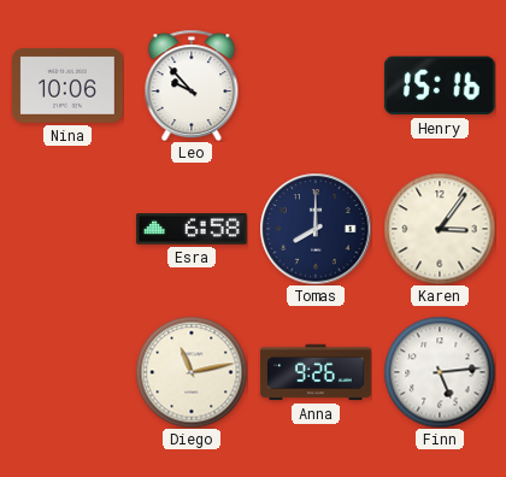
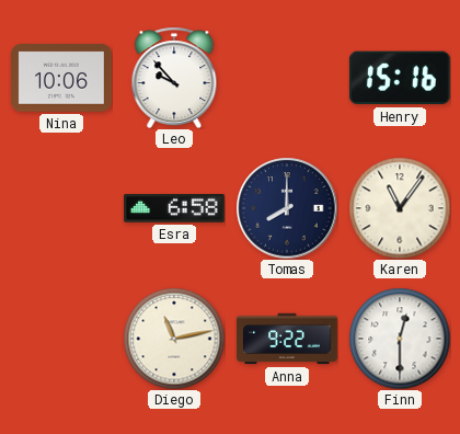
Karen: 3:06 -> 11:06
Anna: 9:26 -> 9:22
Finn: 5:14 -> 12:30
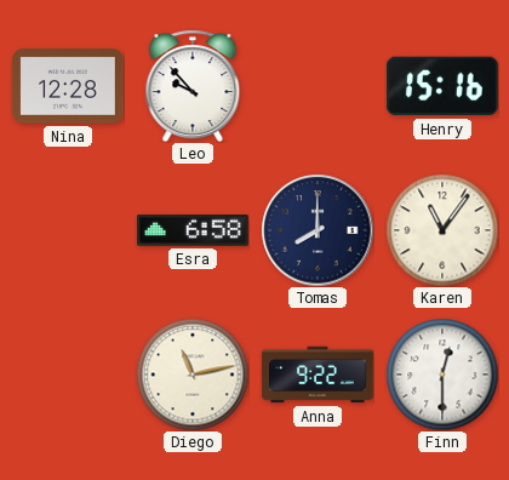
Nina: 10:06 -> 12:28
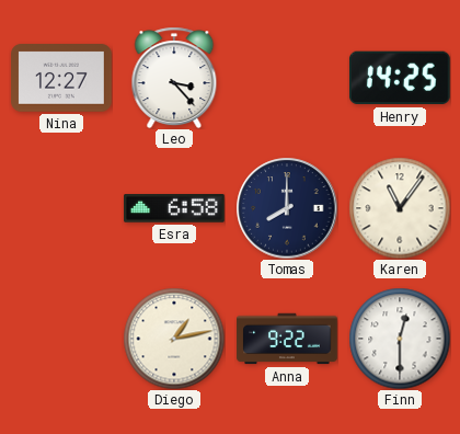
Nina: 12:28 -> 12:27
Leo: 9:53 -> 3:23
Henry: 15:16 -> 14:25
Diego: 11:13 -> 1:13
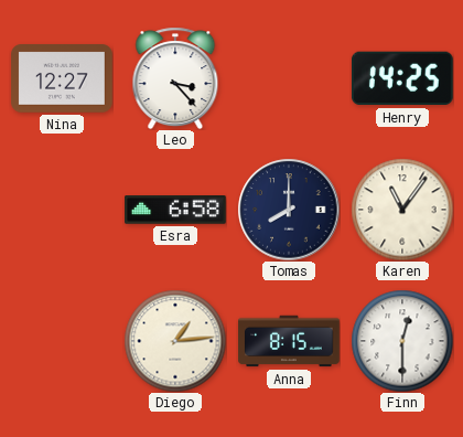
Diego: 1:13 -> 1:14
Anna: 9:22 -> 8:15
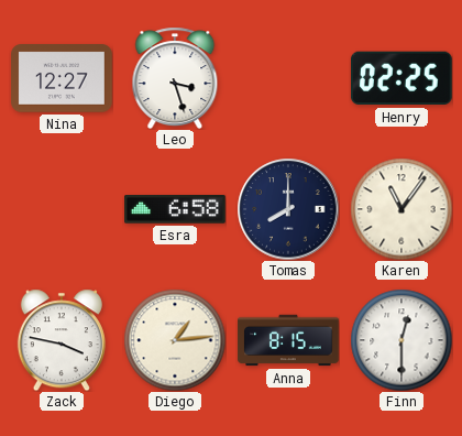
Leo: 3:23 -> 3:27
Henry: 14:25 -> 02:25
Zack: none -> 3:47
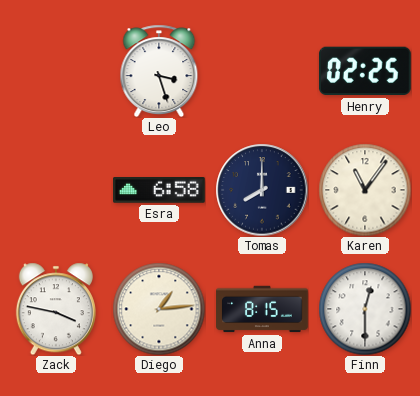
Nina: 12:27 -> none
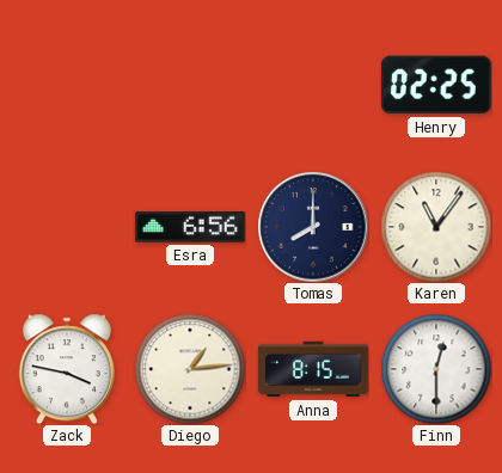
Leo: 3:27 -> none
Esra: 6:58 -> 6:56
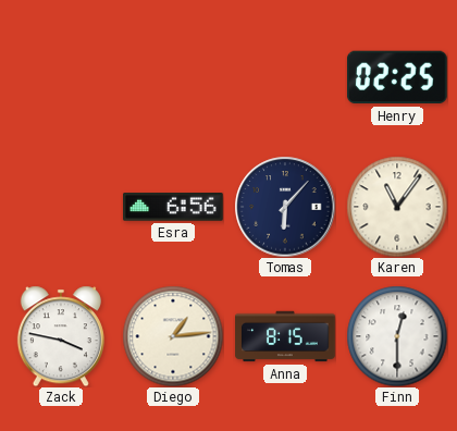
Tomas: 8:00 -> 6:07
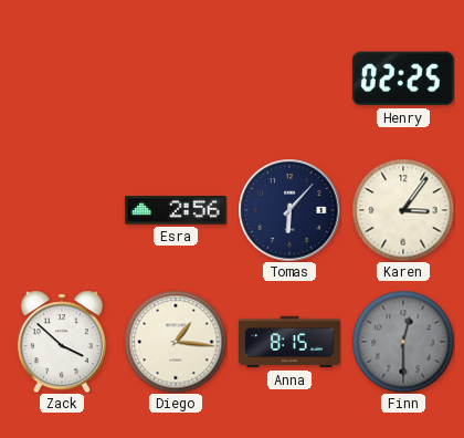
Esra: 6:56 -> 2:56
Karen: 11:06 -> 3:06
Zack: 3:47 -> 3:52
Diego: 1:14 -> 1:16
Finn dial: white -> grey
